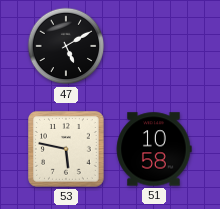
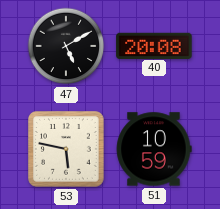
40: none -> 20:08
51: 10:58 -> 10:59
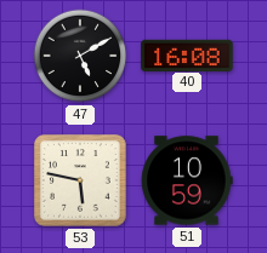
40: 20:08 -> 16:08
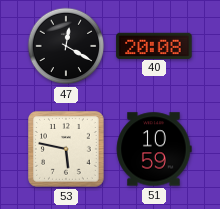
47: 5:10 -> 12:20
40: 16:08 -> 20:08
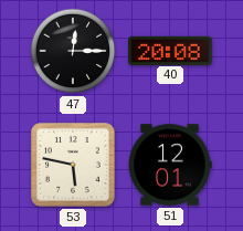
47: 12:20 -> 12:15
51: 10:59 -> 12:01
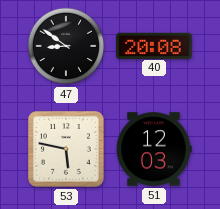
47: 12:15 -> 8:51
51: 12:01 -> 12:03
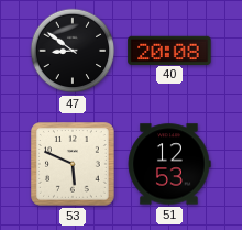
53: 5:47 -> 5:49
51: 12:03 -> 12:53
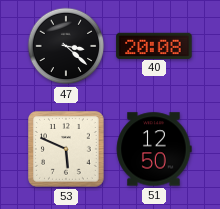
47: 8:51 -> 3:22
51: 12:53 -> 12:50
